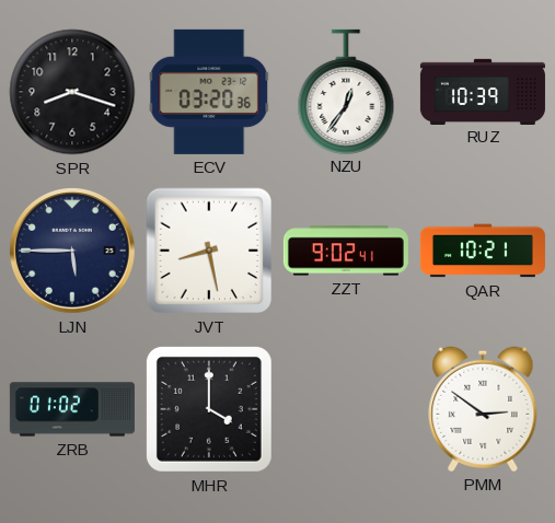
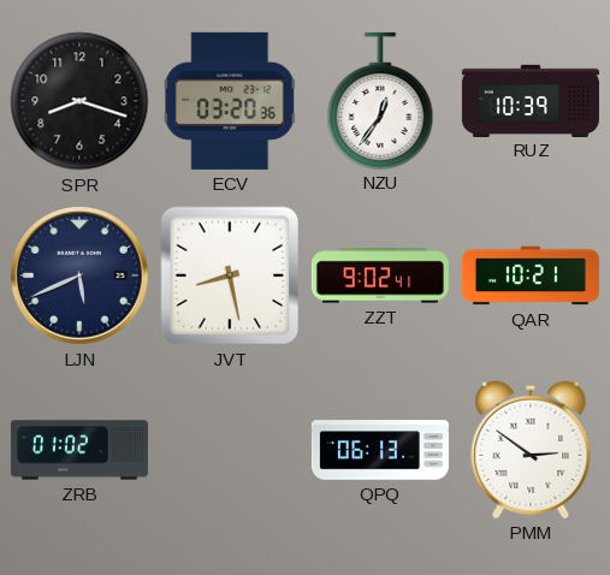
LJN: 5:45 -> 5:41
MHR: 4:00 -> none
QPQ: none -> 06:13
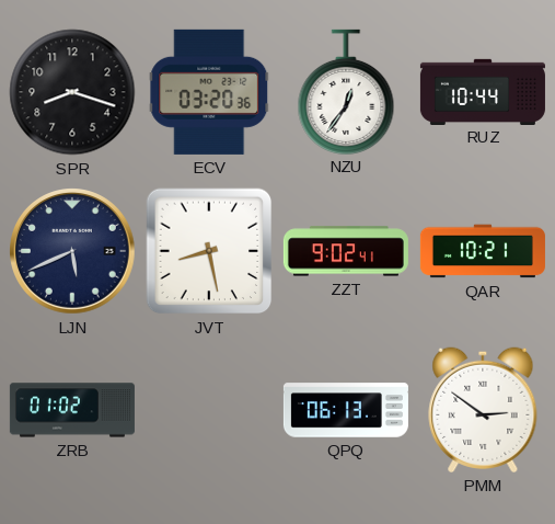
RUZ: 10:39 -> 10:44
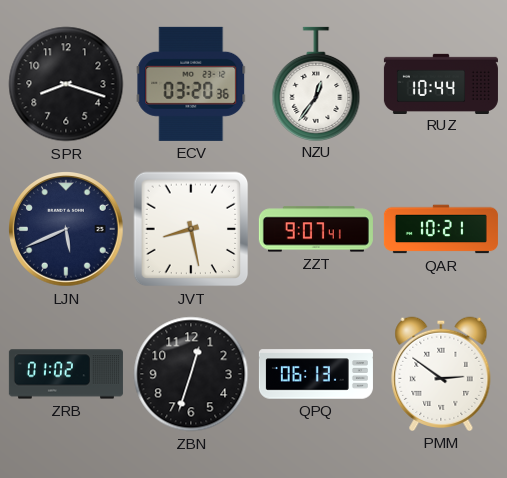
ZZT: 9:02 -> 9:07
ZBN: none -> 12:33
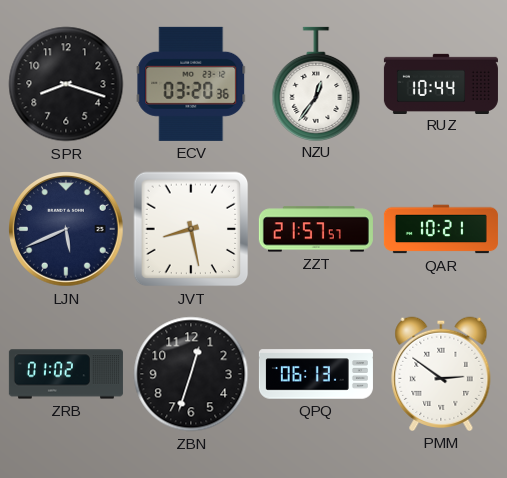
ZZT: 9:07 -> 21:57
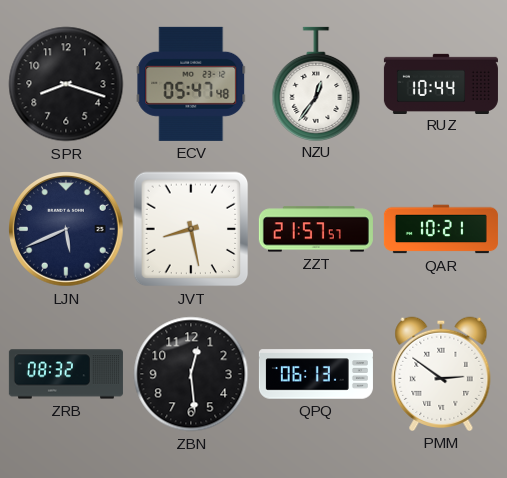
ECV: 03:20 -> 05:47
ZRB: 01:02 -> 08:32
ZBN: 12:33 -> 12:29
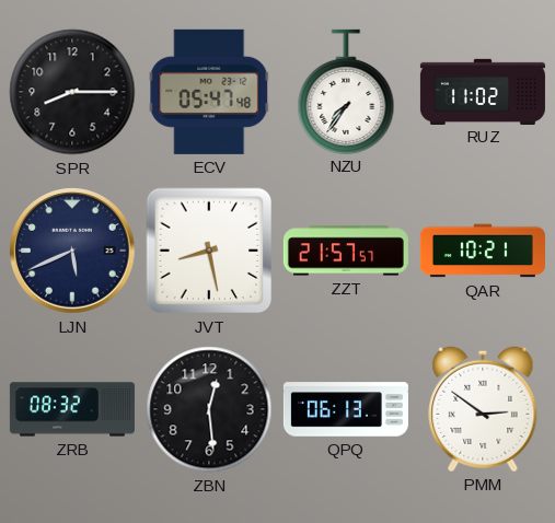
SPR: 8:18 -> 8:15
NZU: 12:36 -> 7:36
RUZ: 10:44 -> 11:02
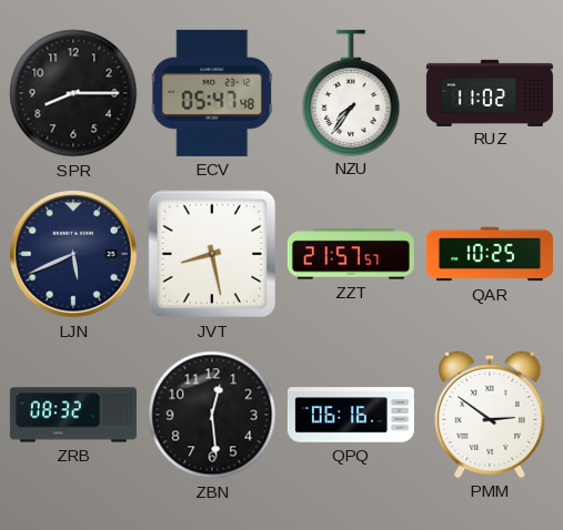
QAR: 10:21 -> 10:25
QPQ: 06:13 -> 06:16
